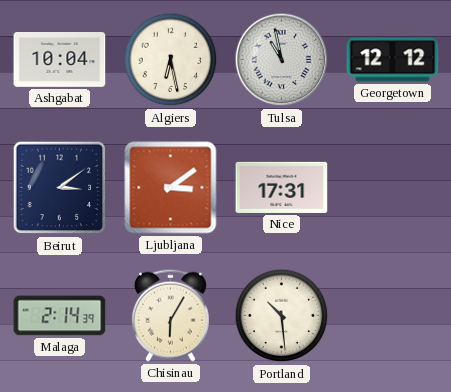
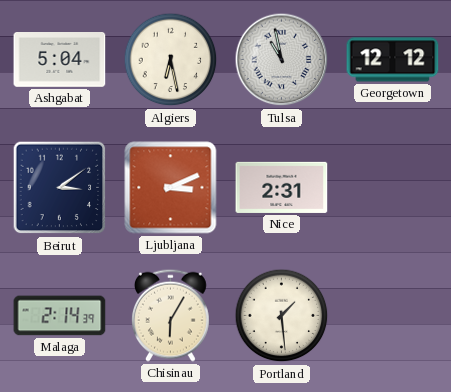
Ashgabat: 10:04 -> 5:04
Ljubljana: 3:09 -> 3:11
Nice: 17:31 -> 2:31
Portland: 10:29 -> 1:29
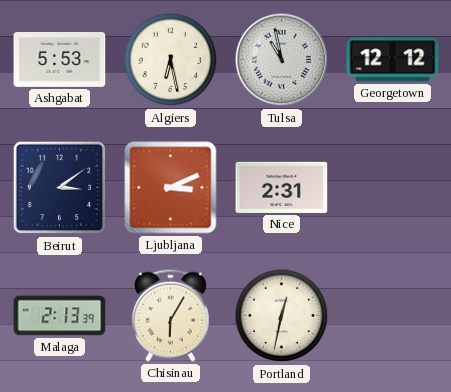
Ashgabat: 5:04 -> 5:53
Malaga: 2:14 -> 2:13
Portland: 1:29 -> 12:32
